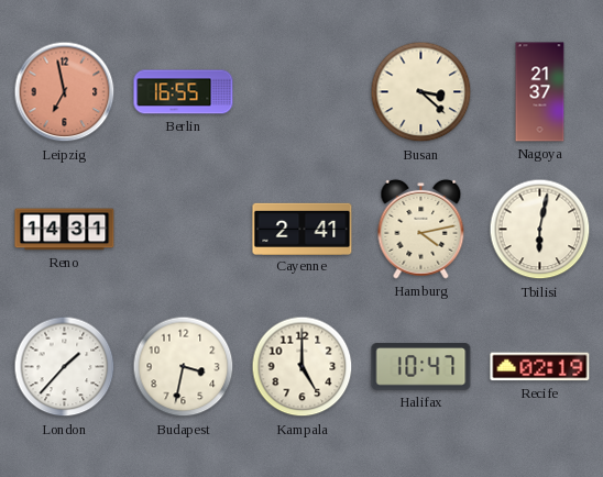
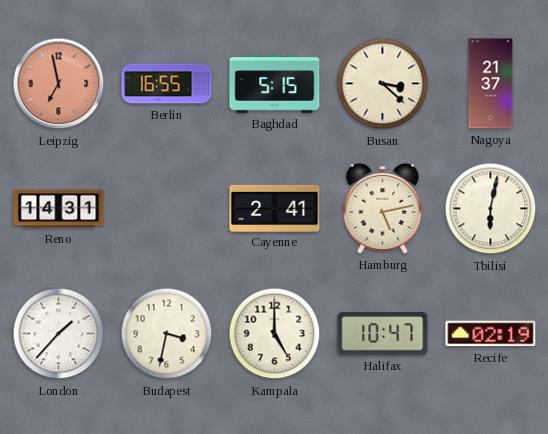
Baghdad: none -> 5:15
Hamburg: 4:13 -> 5:13
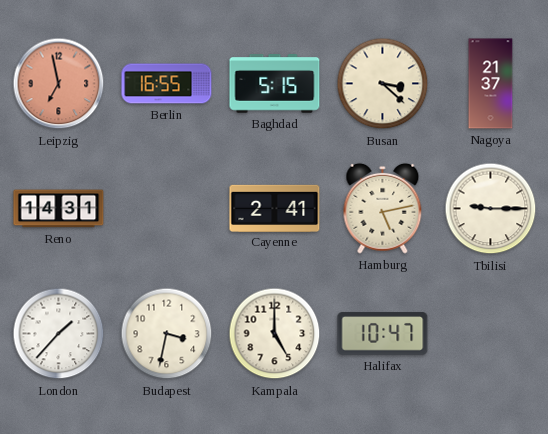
Tbilisi: 6:02 -> 9:15
Recife: 02:19 -> none
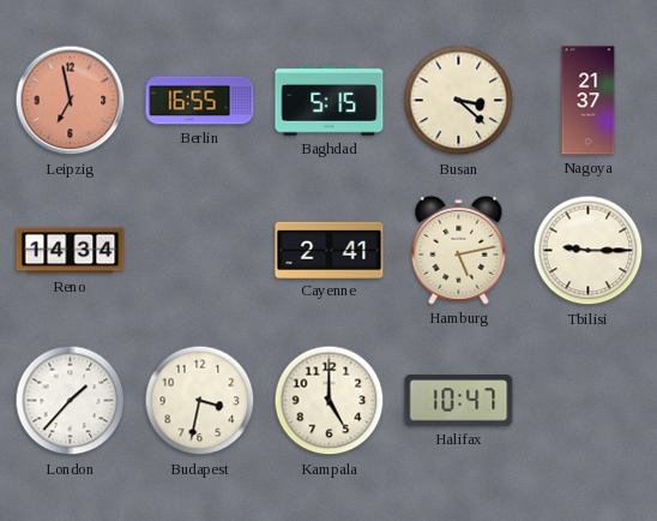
Reno: 14:31 -> 14:34
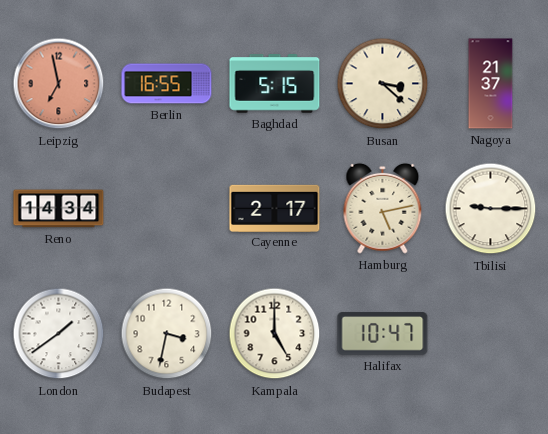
Cayenne: 2:41 -> 2:17
London: 1:37 -> 1:39
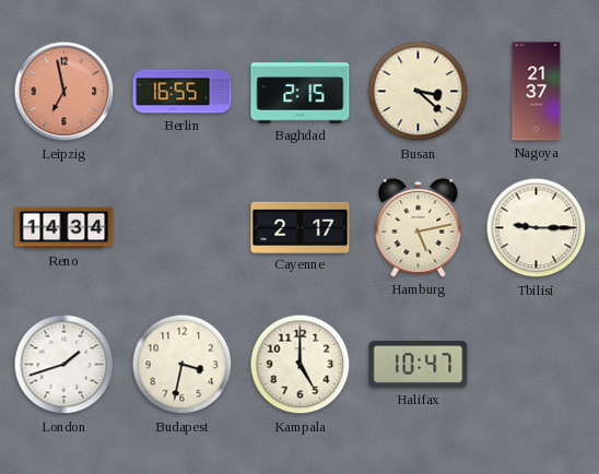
Baghdad: 5:15 -> 2:15
London: 1:39 -> 1:42
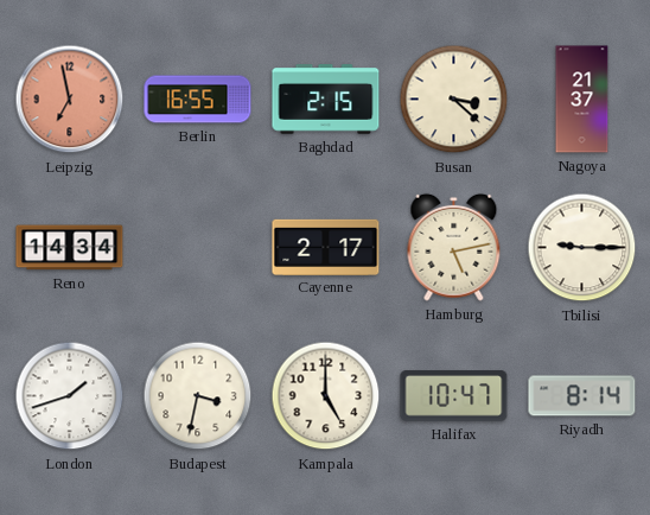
Riyadh: none -> 8:14
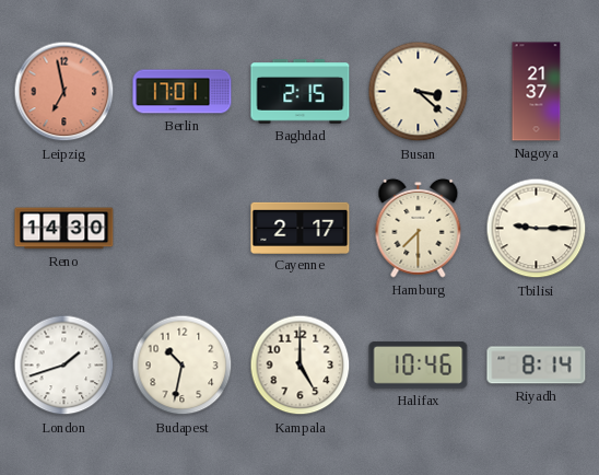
Berlin: 16:55 -> 17:01
Reno: 14:34 -> 14:30
Hamburg: 5:13 -> 7:30
Budapest: 3:32 -> 10:32
Halifax: 10:47 -> 10:46
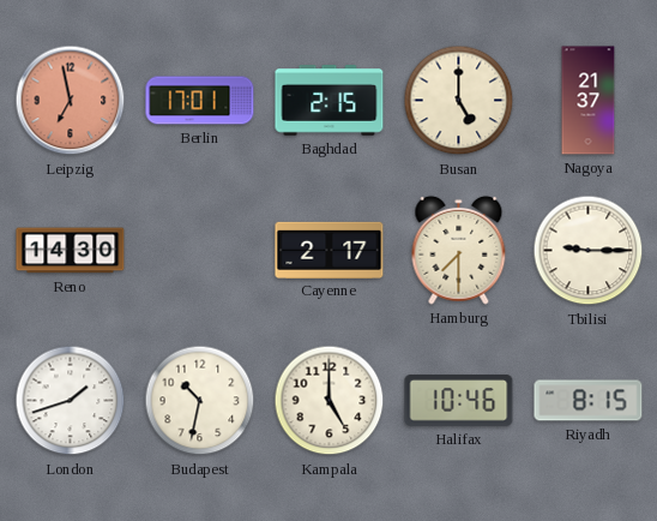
Busan: 3:22 -> 5:00
Riyadh: 8:14 -> 8:15
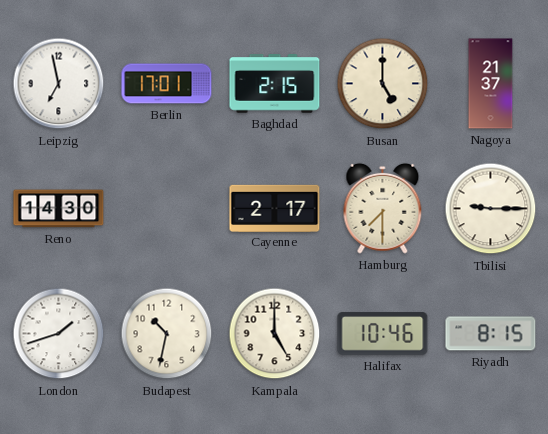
Leipzig dial: salmon -> white
